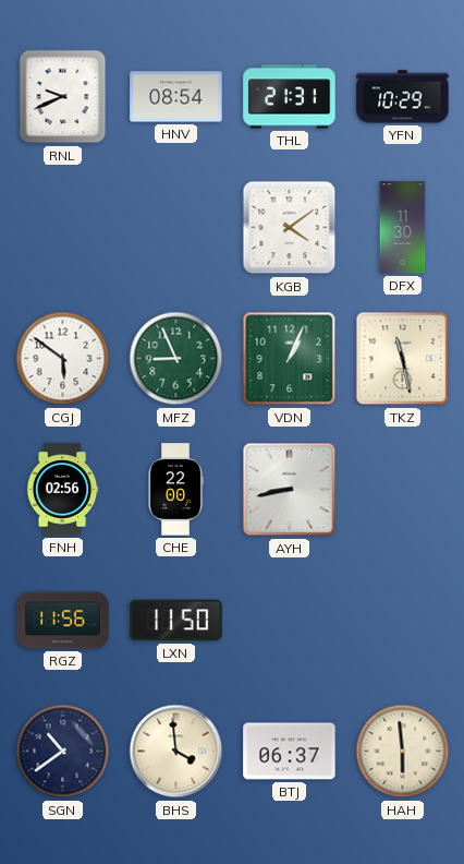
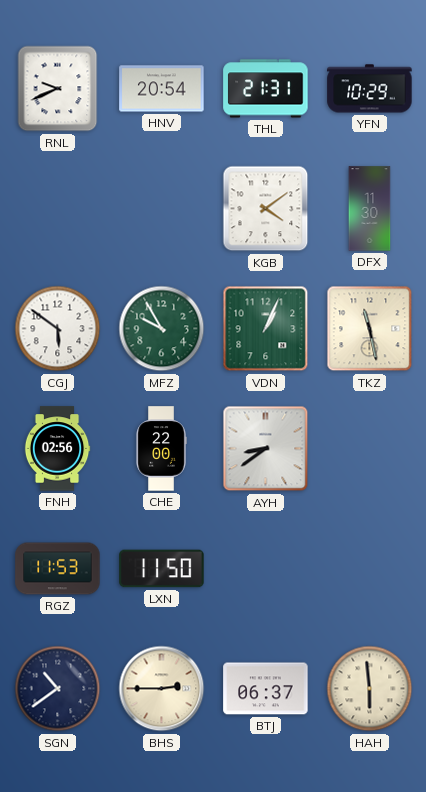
HNV: 08:54 -> 20:54
MFZ: 8:56 -> 9:55
AYH: 8:43 -> 8:39
RGZ: 11:56 -> 11:53
BHS: 3:59 -> 2:45
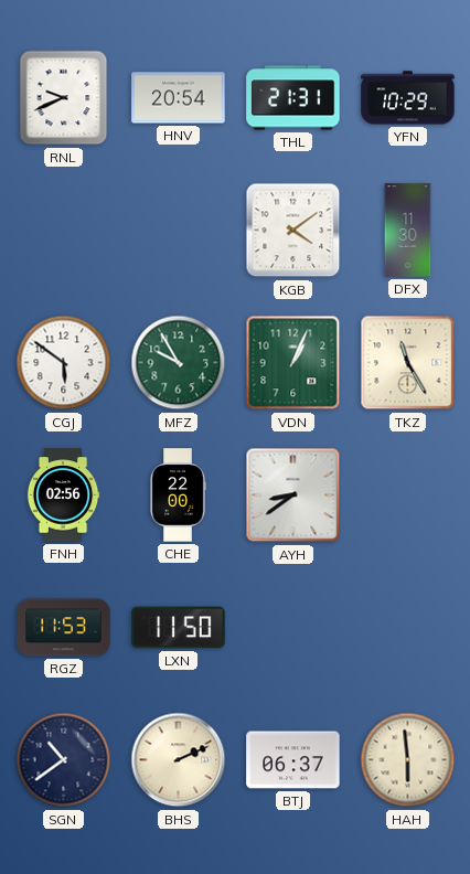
TKZ: 11:28 -> 11:25
BHS: 2:45 -> 2:11
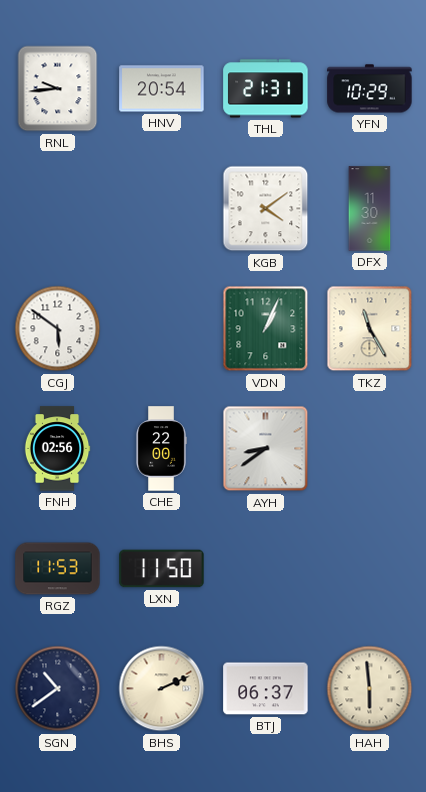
RNL: 9:41 -> 9:44
MFZ: 9:55 -> none
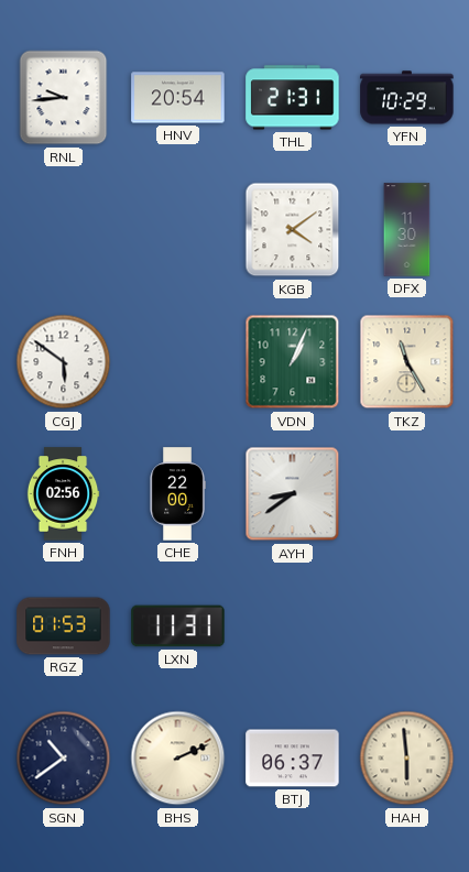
RGZ: 11:53 -> 01:53
LXN: 11:50 -> 11:31
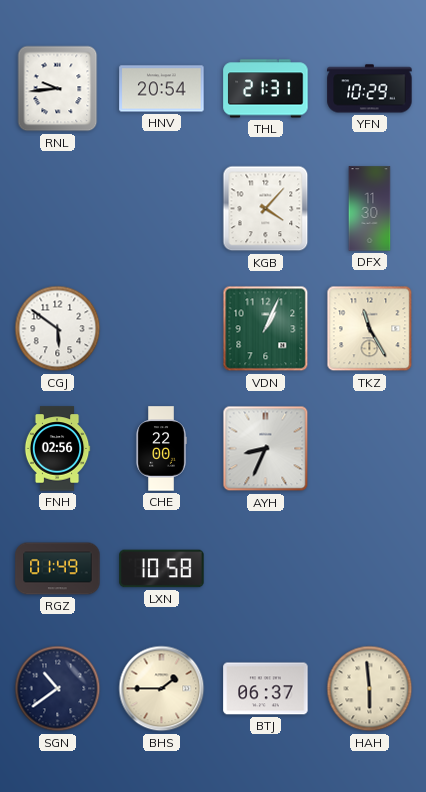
KGB: 4:09 -> 4:07
AYH: 8:39 -> 8:34
RGZ: 01:53 -> 01:49
LXN: 11:31 -> 10:58
BHS: 2:11 -> 1:45
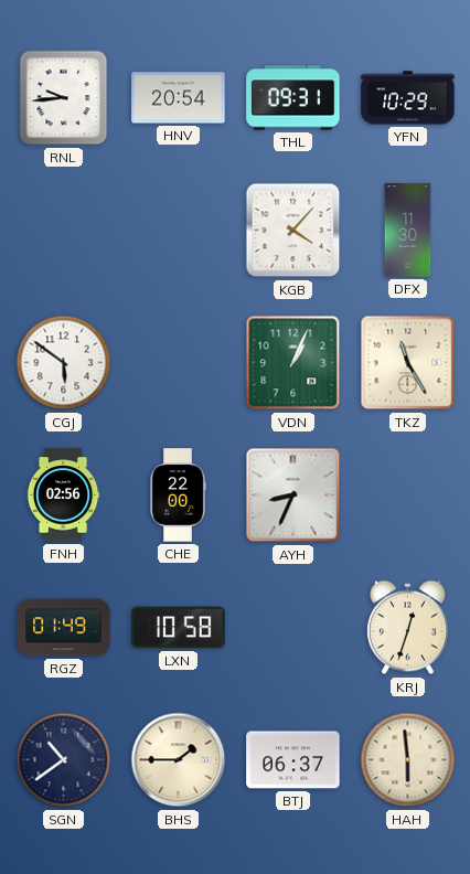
THL: 21:31 -> 09:31
KRJ: none -> 12:33
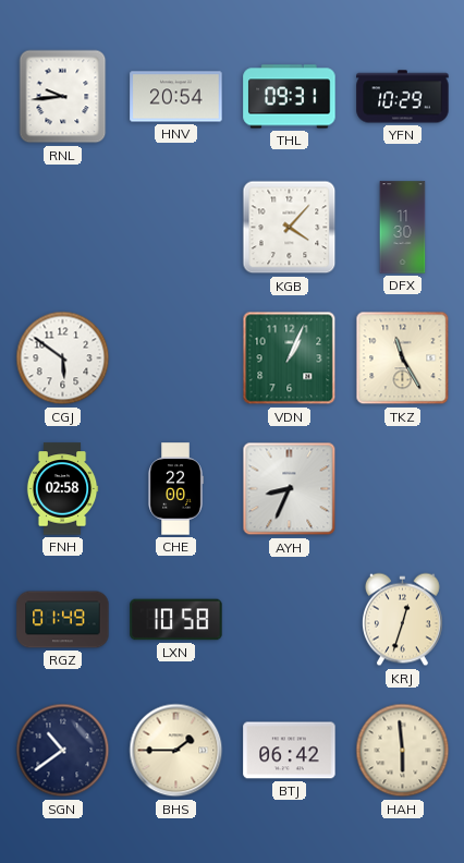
FNH: 02:56 -> 02:58
BTJ: 06:37 -> 06:42
